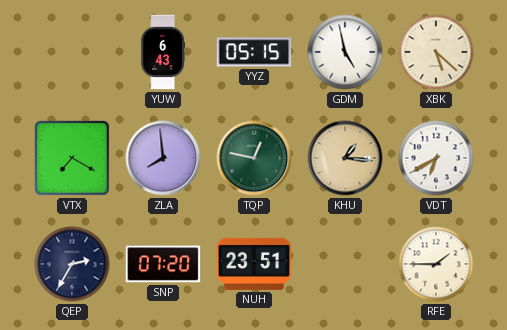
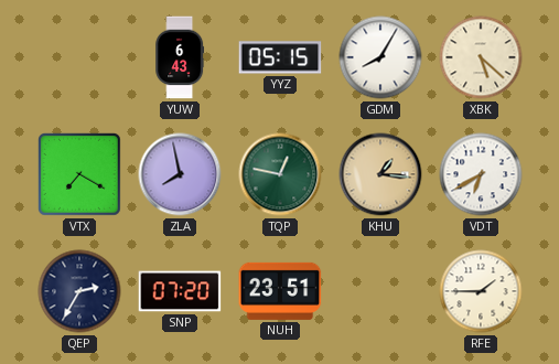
GDM: 4:58 -> 8:05
ZLA: 7:59 -> 7:58
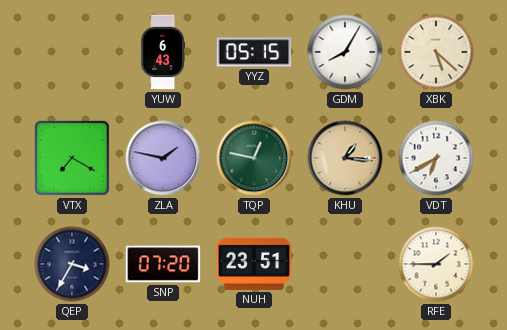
ZLA: 7:58 -> 1:47
QEP: 2:35 -> 3:35
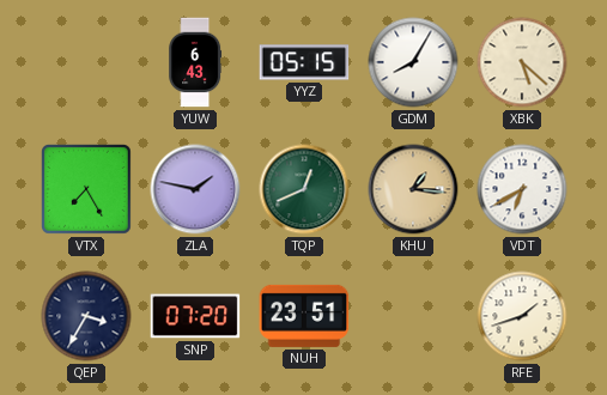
VTX: 7:20 -> 7:25
TQP: 12:47 -> 12:41
RFE: 1:45 -> 1:42
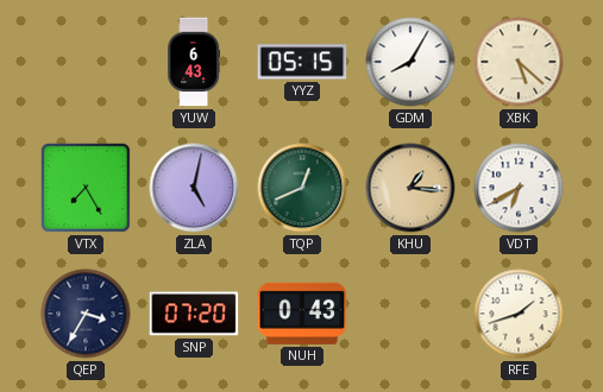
ZLA: 1:47 -> 5:02
NUH: 23:51 -> 0:43
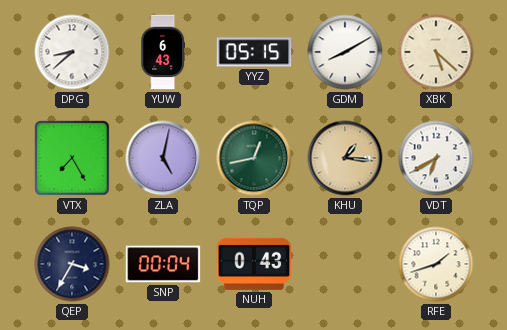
DPG: none -> 8:38
GDM: 8:05 -> 8:10
TQP: 12:41 -> 12:43
SNP: 07:20 -> 00:04
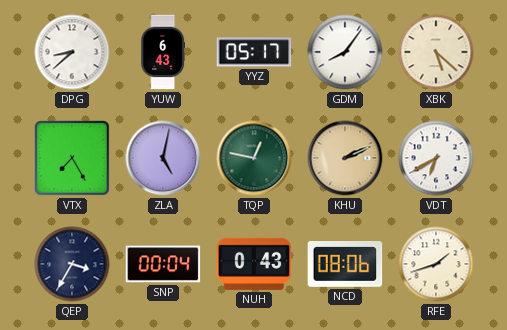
YYZ: 05:15 -> 05:17
GDM: 8:10 -> 8:06
TQP: 12:43 -> 12:47
KHU: 1:16 -> 2:11
NCD: none -> 08:06
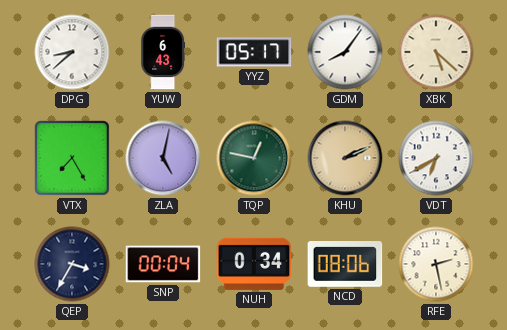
NUH: 0:43 -> 0:34
RFE: 1:42 -> 2:28
